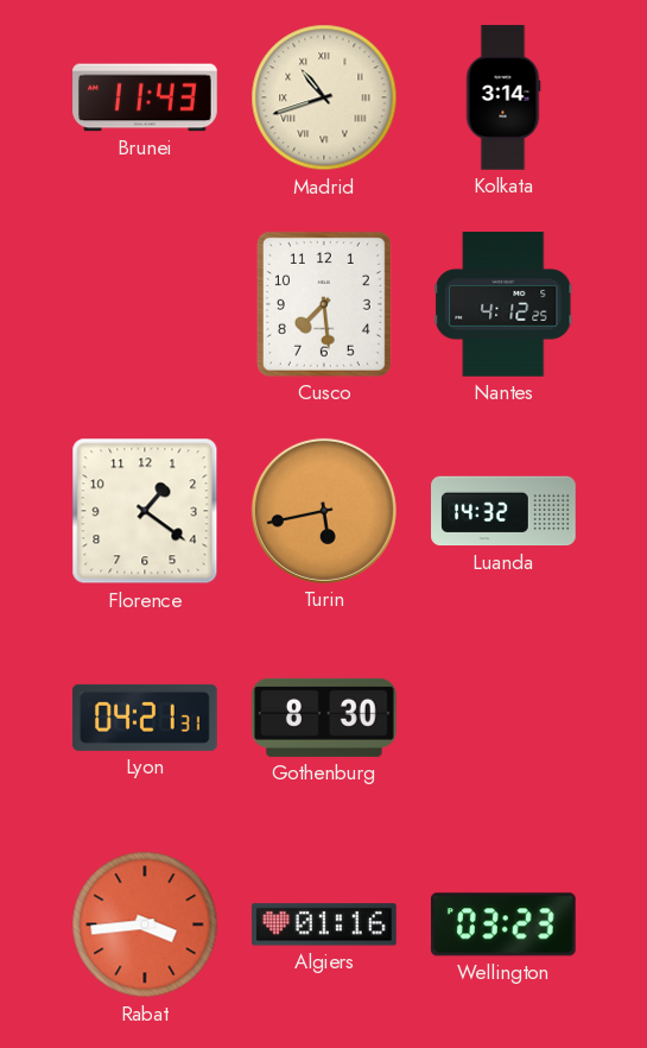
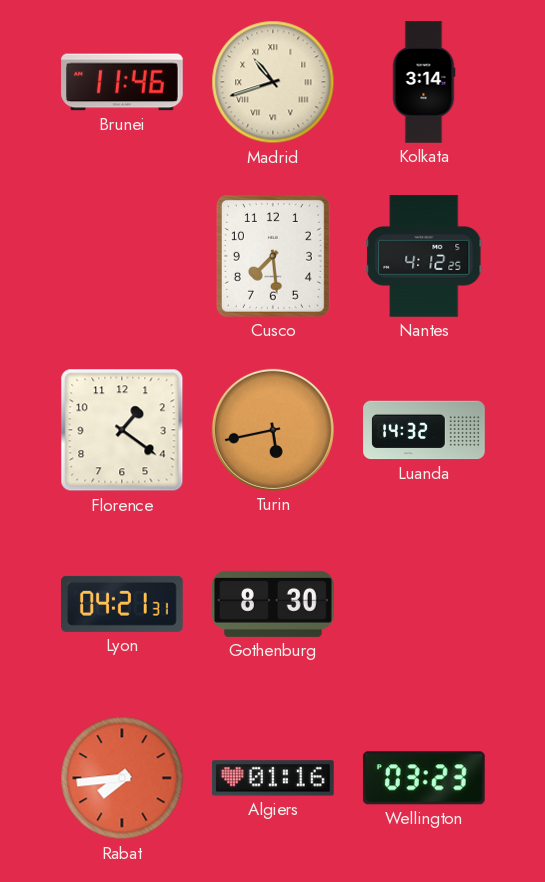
Brunei: 11:43 -> 11:46
Rabat: 3:44 -> 7:44
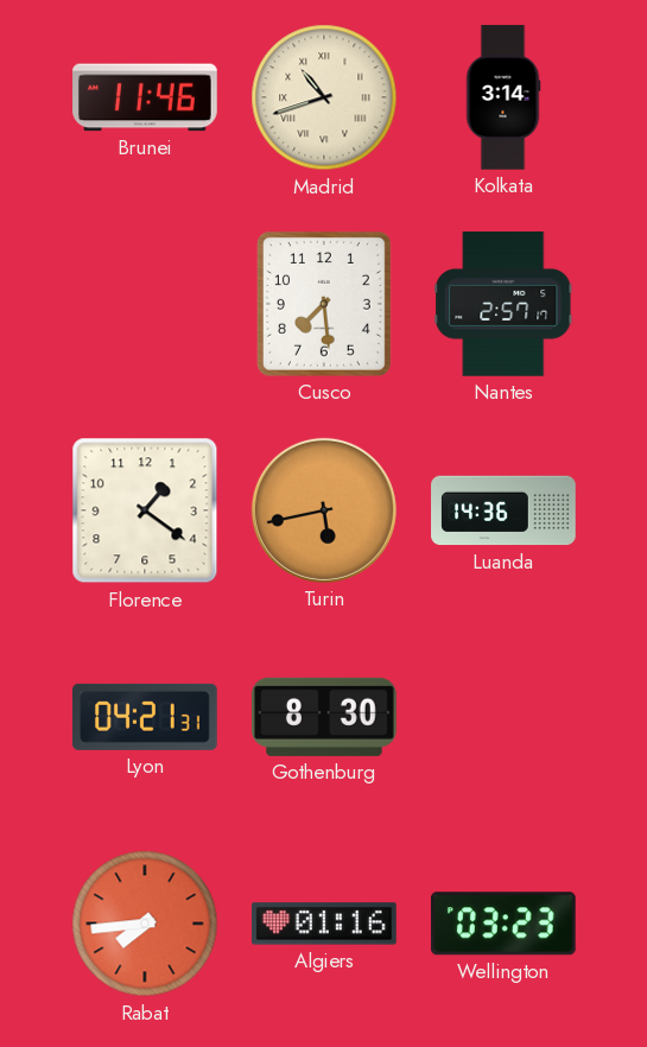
Nantes: 4:12 -> 2:57
Luanda: 14:32 -> 14:36
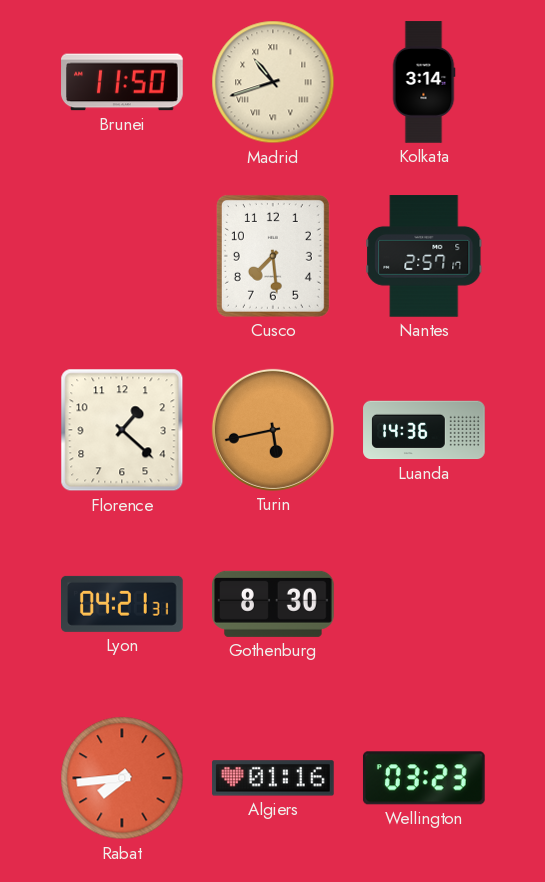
Brunei: 11:46 -> 11:50
Florence: 1:21 -> 1:22
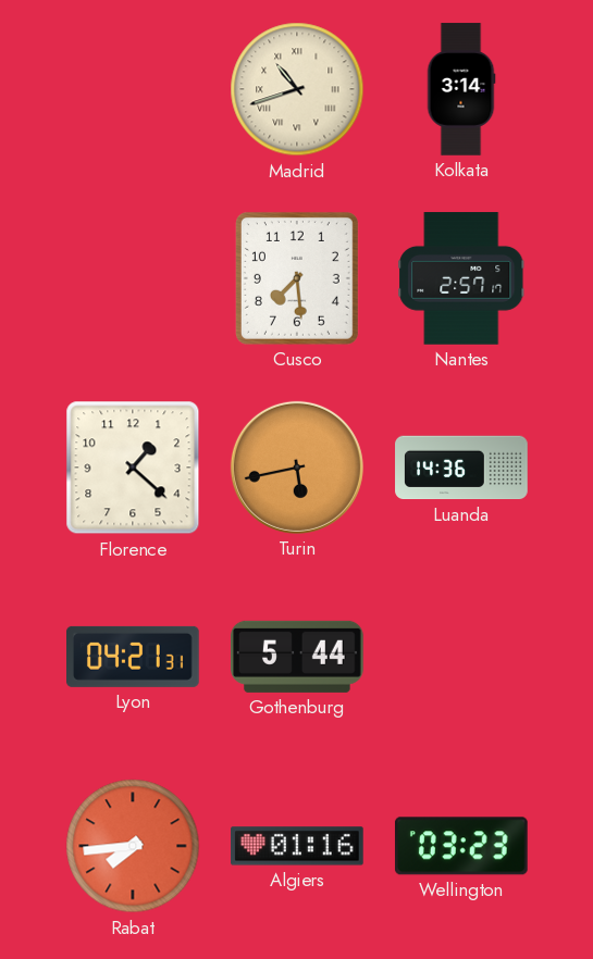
Brunei: 11:50 -> none
Gothenburg: 8:30 -> 5:44
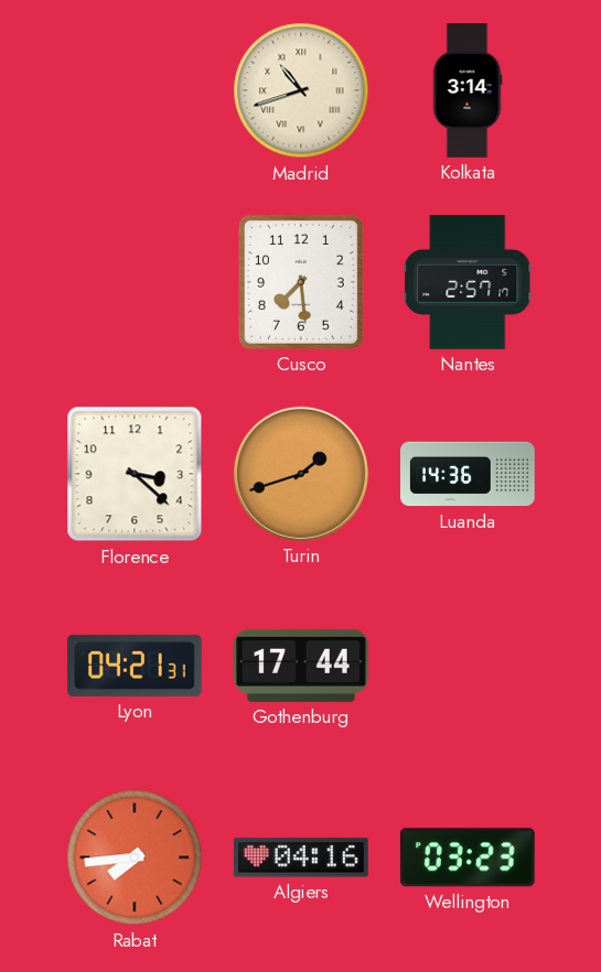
Florence: 1:22 -> 3:22
Turin: 5:43 -> 1:42
Gothenburg: 5:44 -> 17:44
Algiers: 01:16 -> 04:16
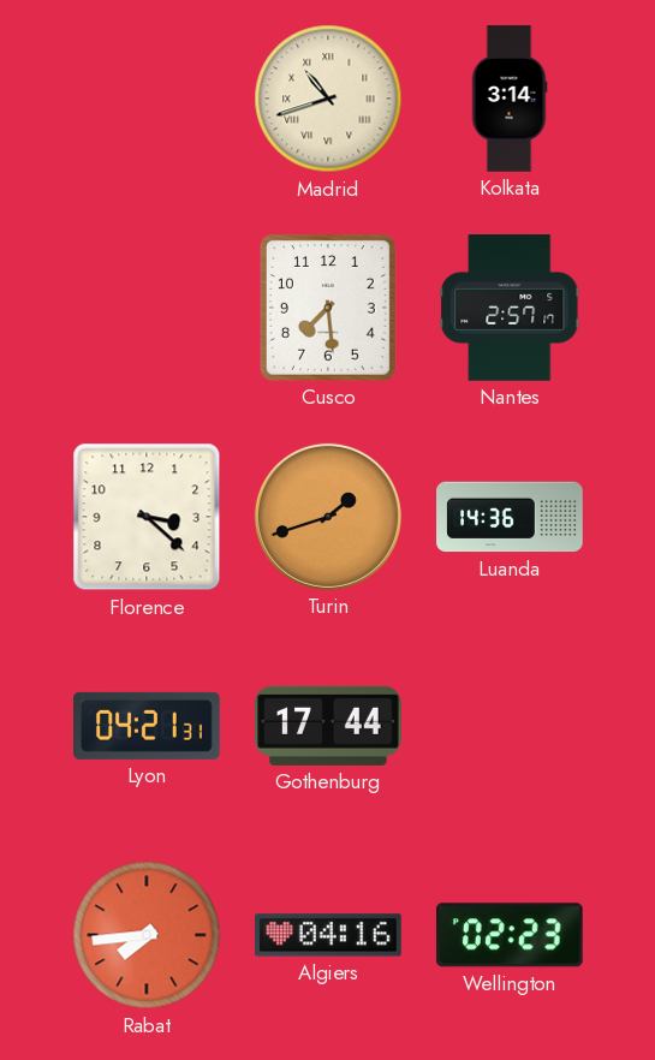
Wellington: 03:23 -> 02:23
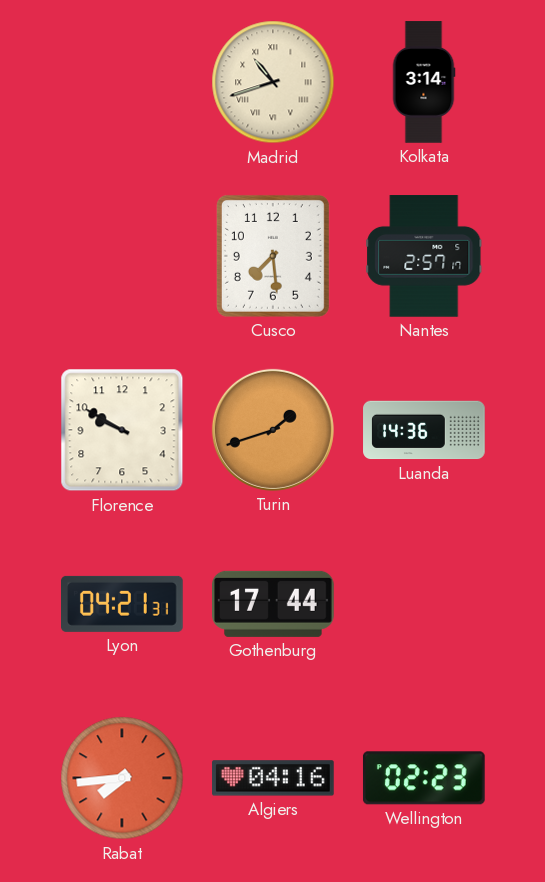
Florence: 3:22 -> 9:50
